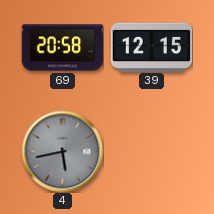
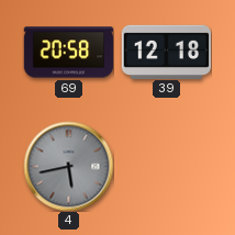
39: 12:15 -> 12:18
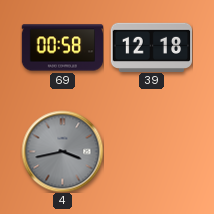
69: 20:58 -> 00:58
4: 5:43 -> 3:43
